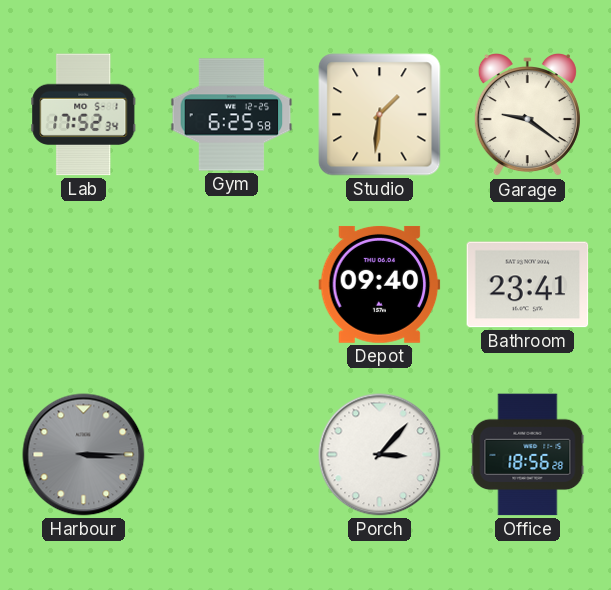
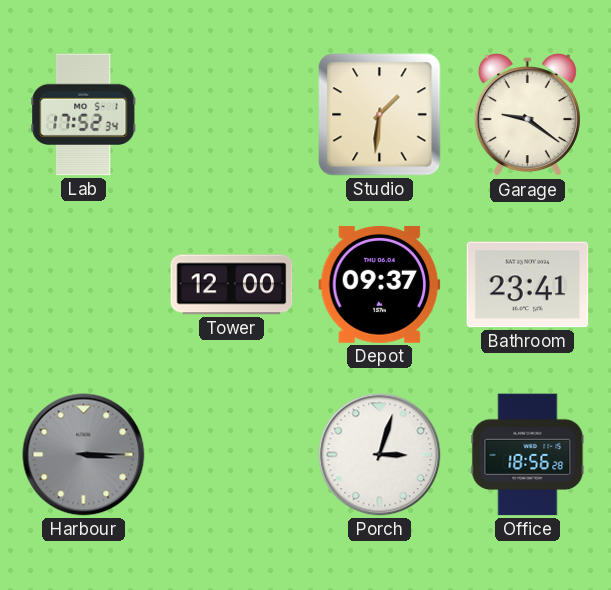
Gym: 6:25 -> none
Tower: none -> 12:00
Depot: 09:40 -> 09:37
Porch: 3:07 -> 3:03
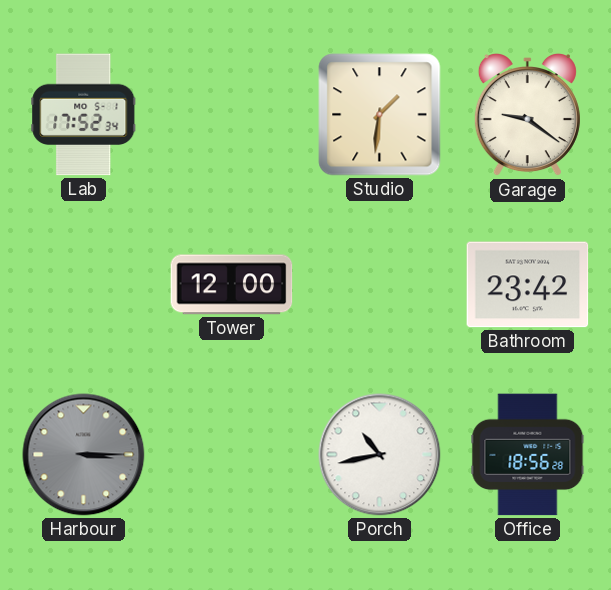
Depot: 09:37 -> none
Bathroom: 23:41 -> 23:42
Porch: 3:03 -> 10:43
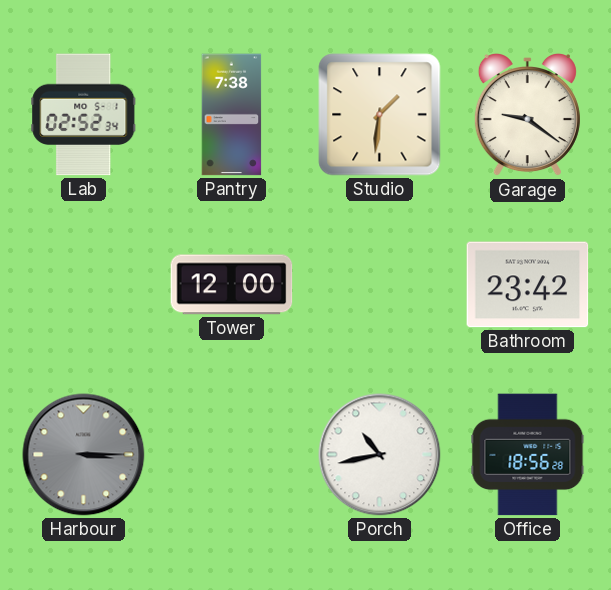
Lab: 17:52 -> 02:52
Pantry: none -> 7:38
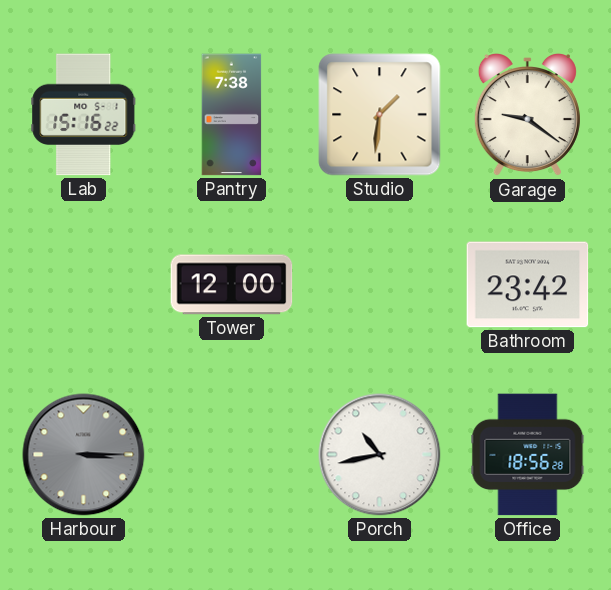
Lab: 02:52 -> 15:16
